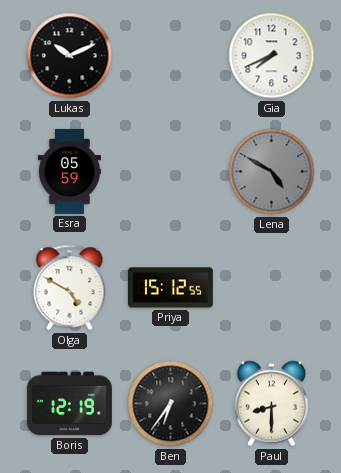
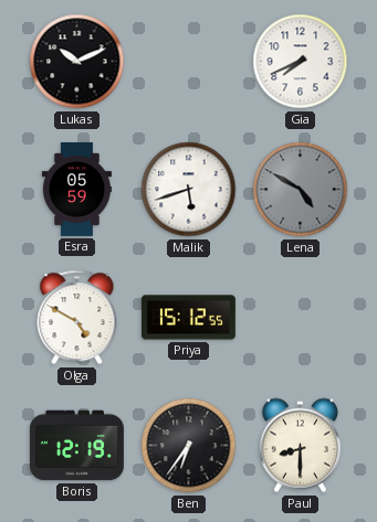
Malik: none -> 5:42
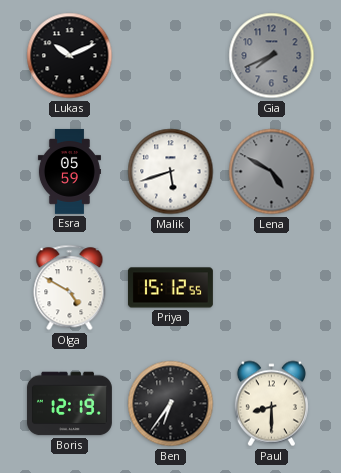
Gia dial: white -> grey
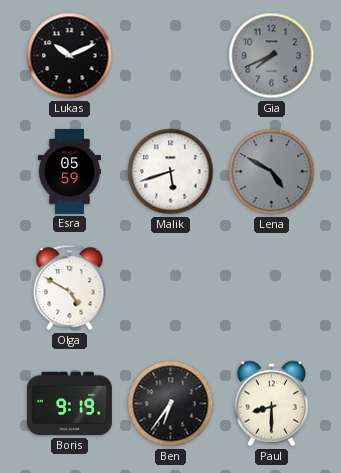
Priya: 15:12 -> none
Boris: 12:19 -> 9:19
